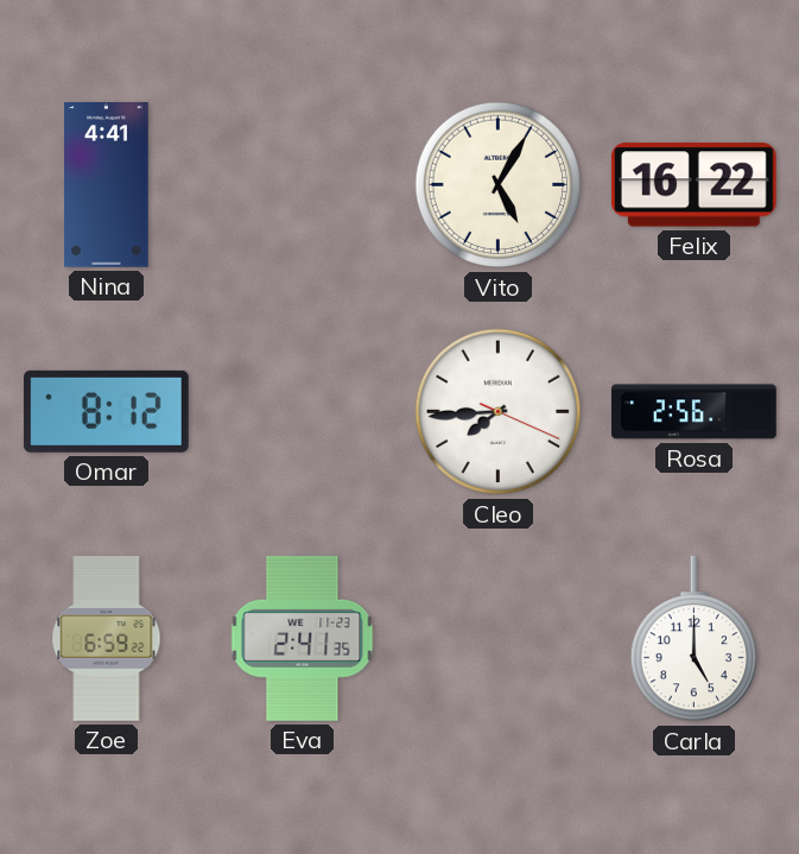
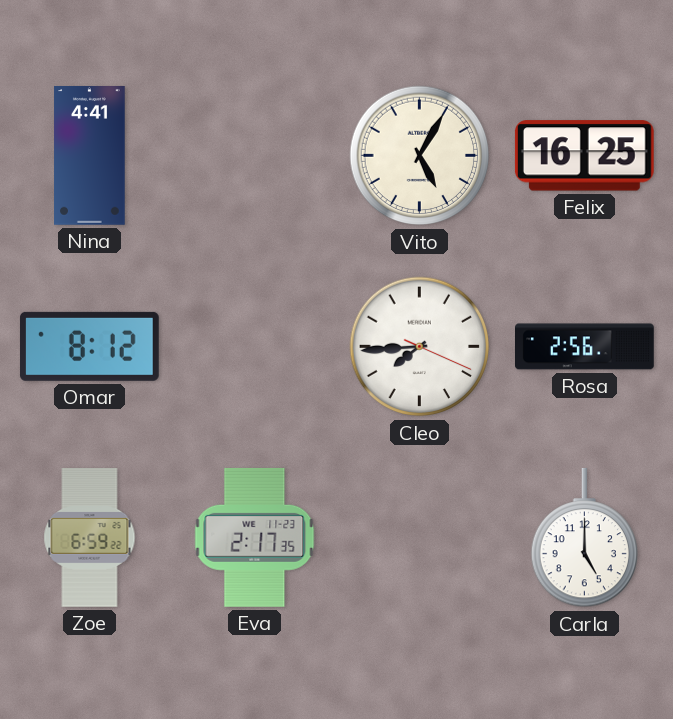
Felix: 16:22 -> 16:25
Eva: 2:41 -> 2:17
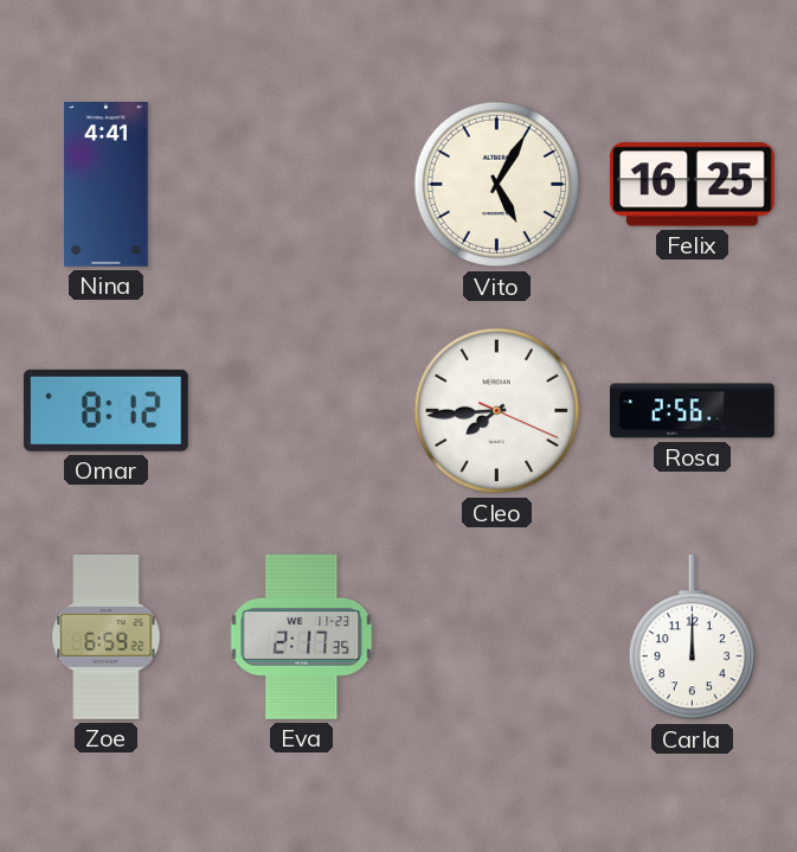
Carla: 5:00 -> 12:00
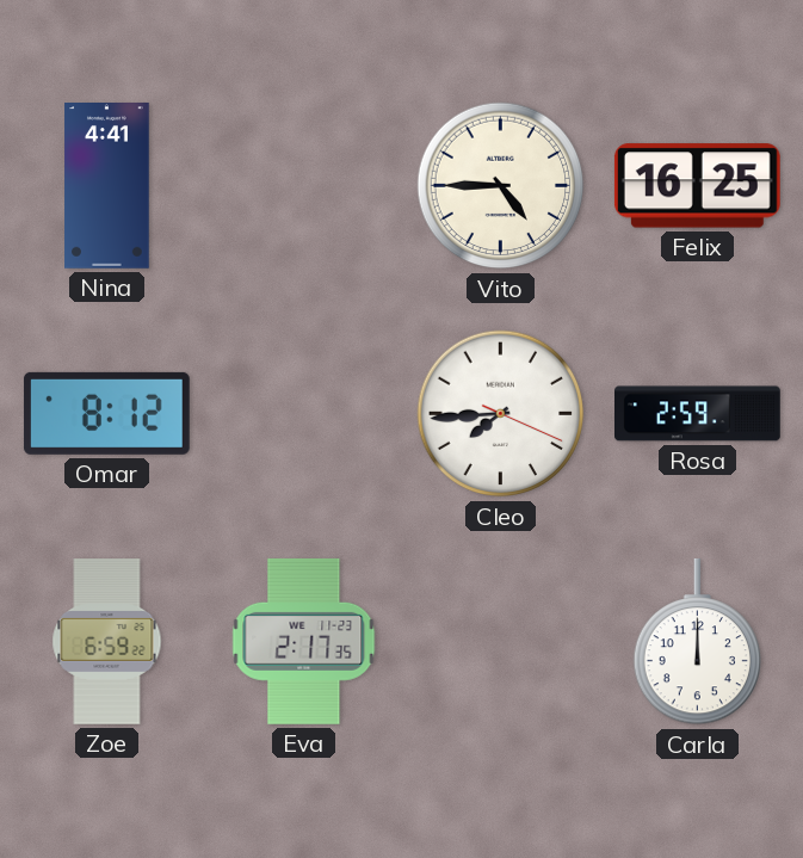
Vito: 5:05 -> 4:45
Rosa: 2:56 -> 2:59
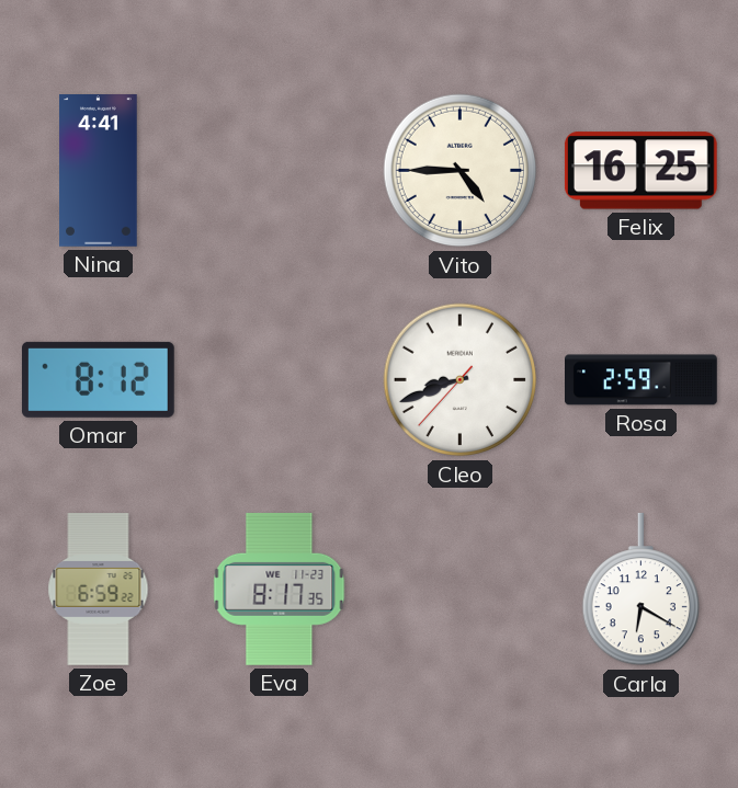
Cleo: 7:44 -> 8:41
Eva: 2:17 -> 8:17
Carla: 12:00 -> 6:20
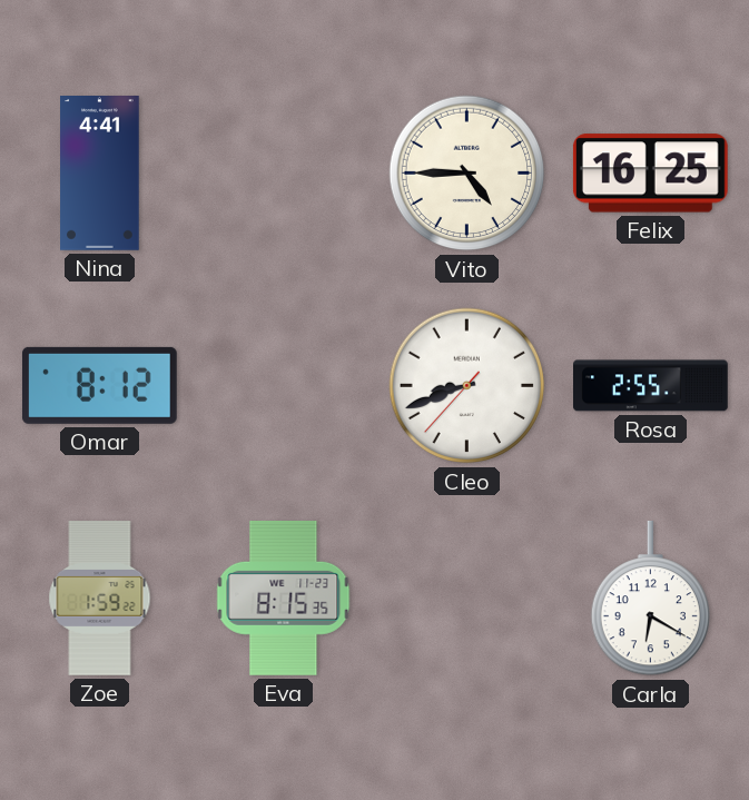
Rosa: 2:59 -> 2:55
Zoe: 6:59 -> 1:59
Eva: 8:17 -> 8:15
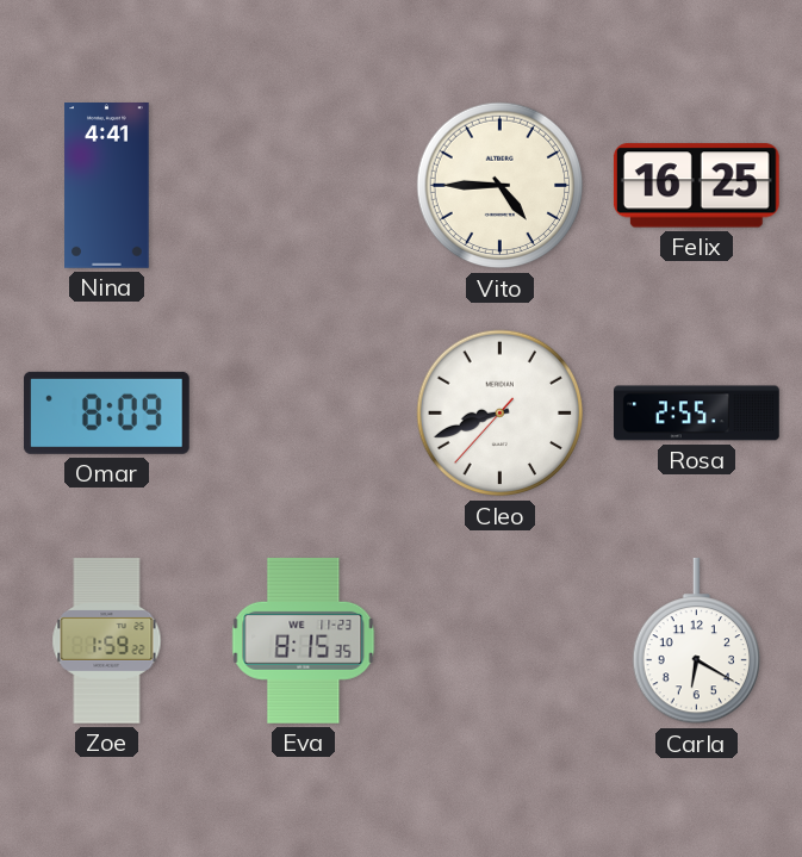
Omar: 8:12 -> 8:09
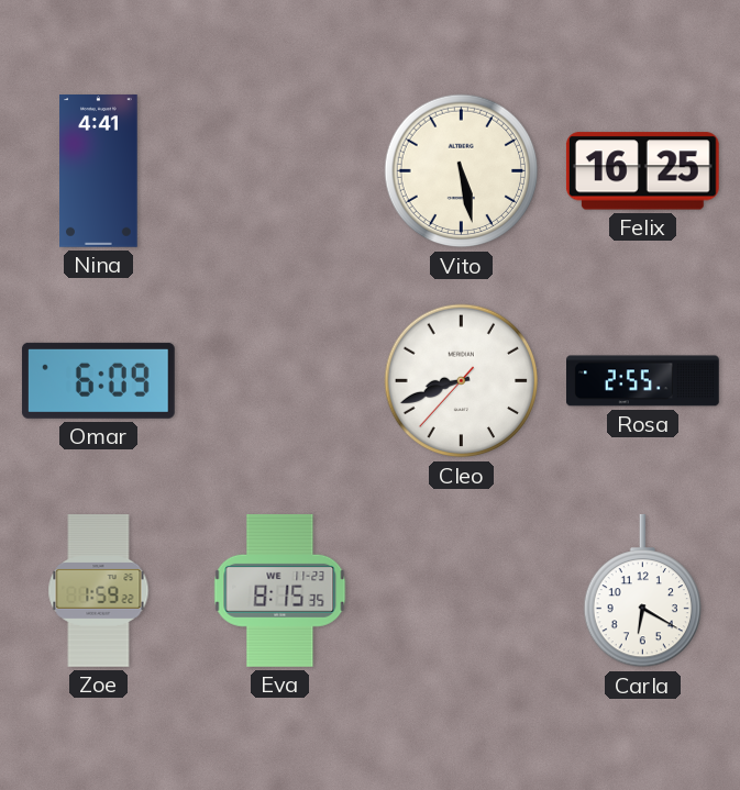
Vito: 4:45 -> 5:28
Omar: 8:09 -> 6:09
